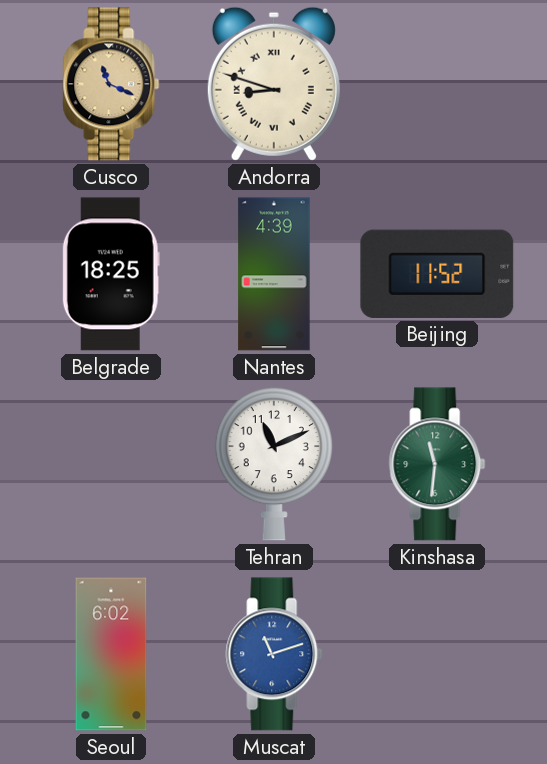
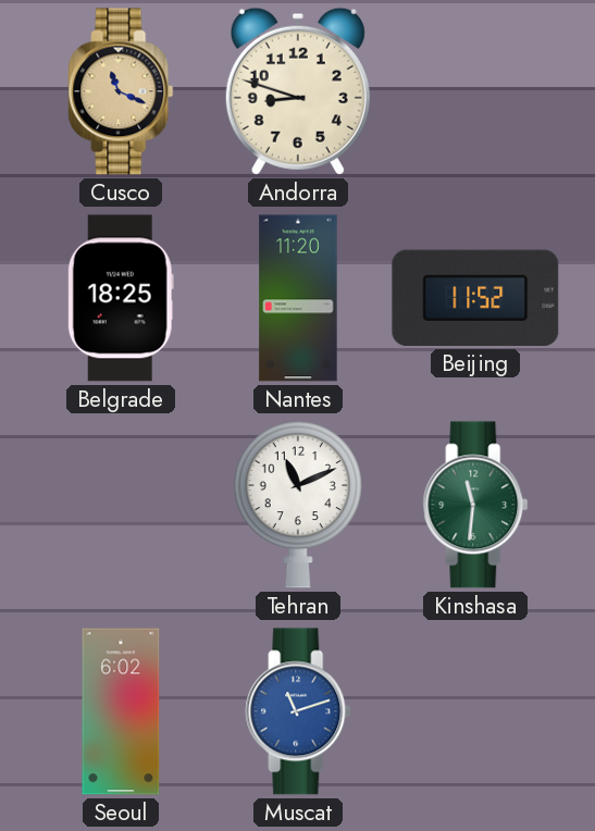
Andorra numerals: Roman -> Arabic
Nantes: 4:39 -> 11:20
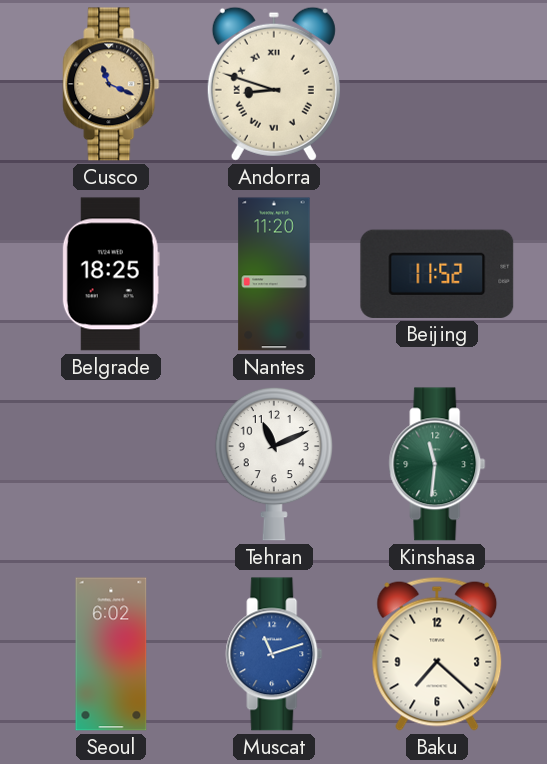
Andorra numerals: Arabic -> Roman
Baku: none -> 7:22
